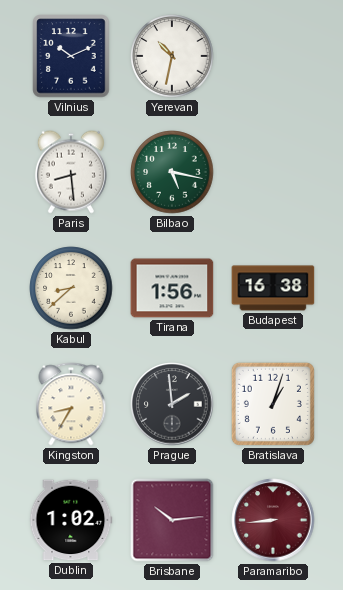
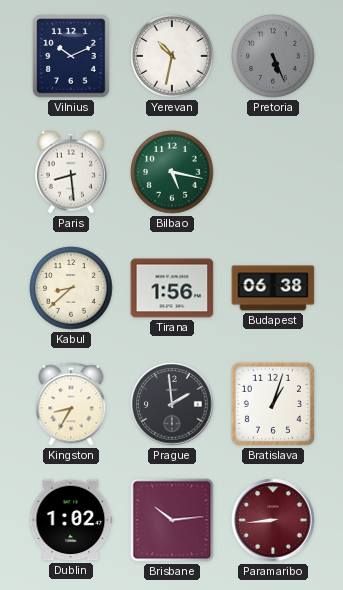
Pretoria: none -> 5:26
Budapest: 16:38 -> 06:38
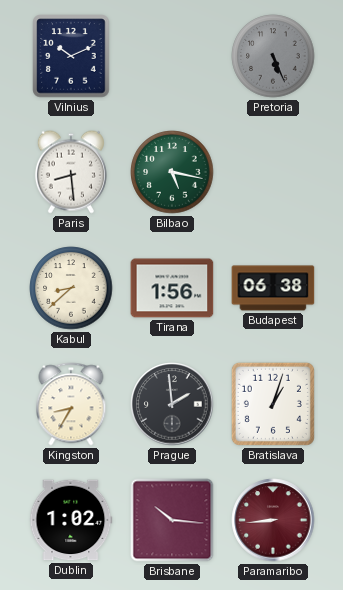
Yerevan: 10:32 -> none
Brisbane: 10:14 -> 10:16
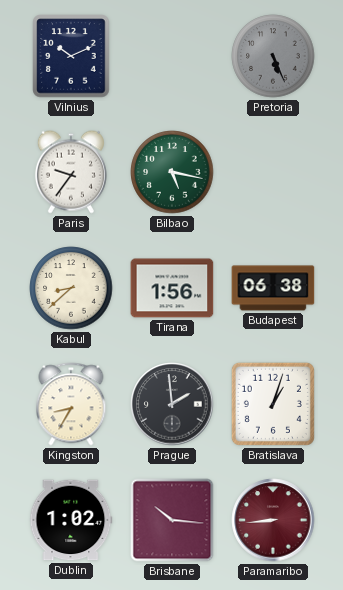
Paris: 8:29 -> 9:36
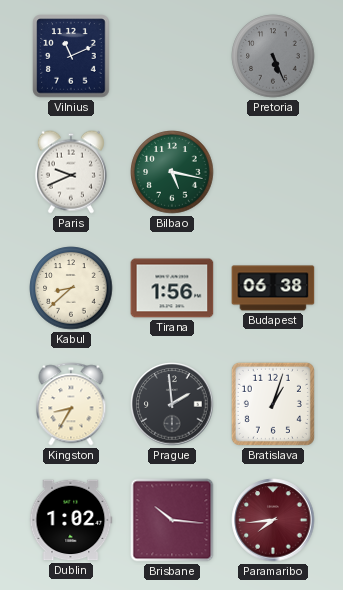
Vilnius: 10:11 -> 11:11
Paris: 9:36 -> 9:41
Paramaribo: 8:44 -> 7:44
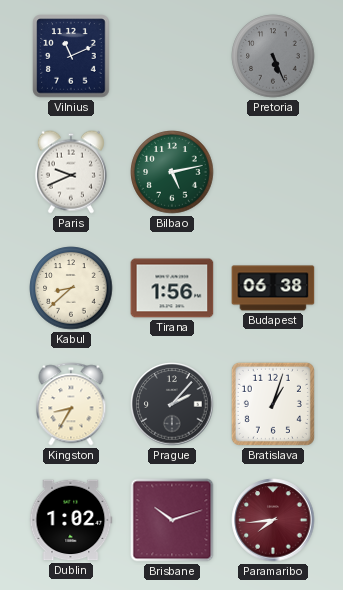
Bilbao: 5:17 -> 5:13
Prague: 1:59 -> 2:07
Brisbane: 10:16 -> 10:12
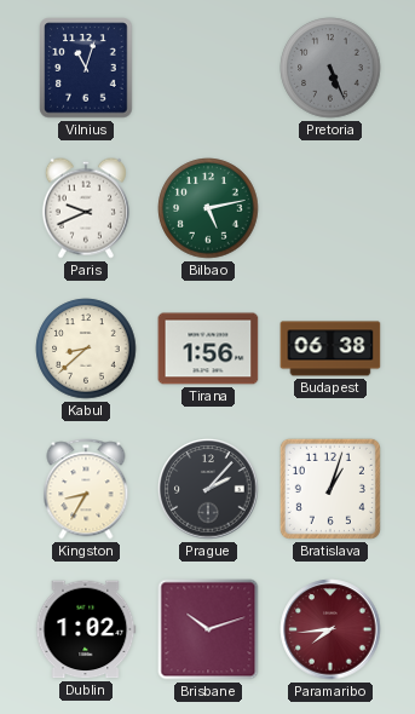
Vilnius: 11:11 -> 11:03
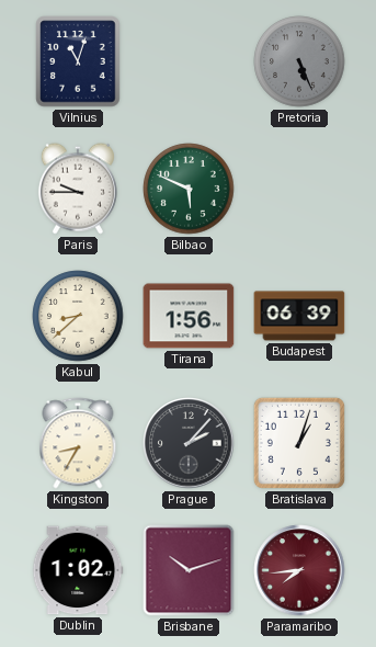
Paris: 9:41 -> 9:45
Bilbao: 5:13 -> 5:49
Budapest: 06:38 -> 06:39
